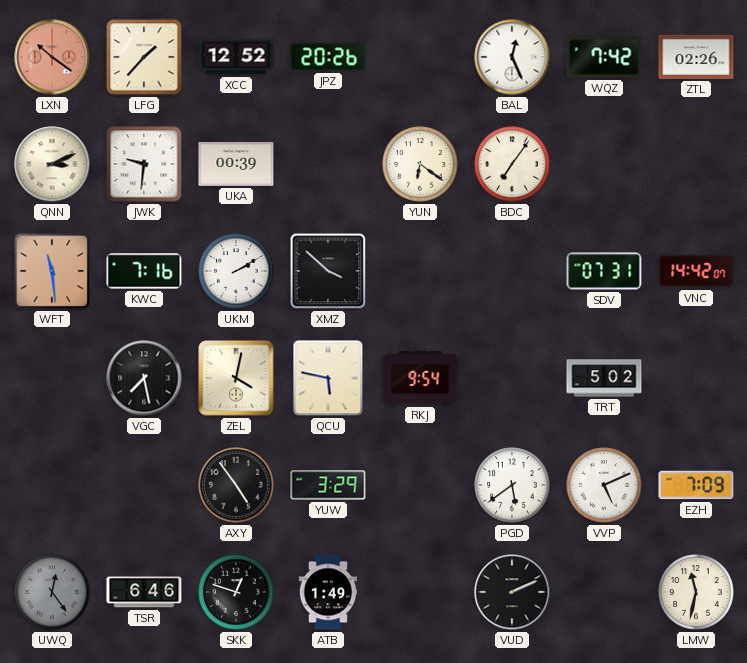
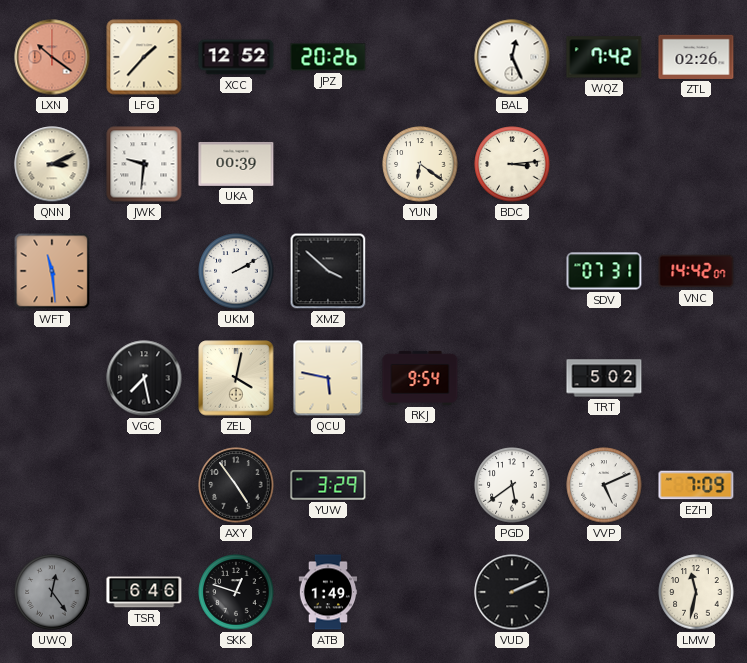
BDC: 7:06 -> 3:14
KWC: 7:16 -> none
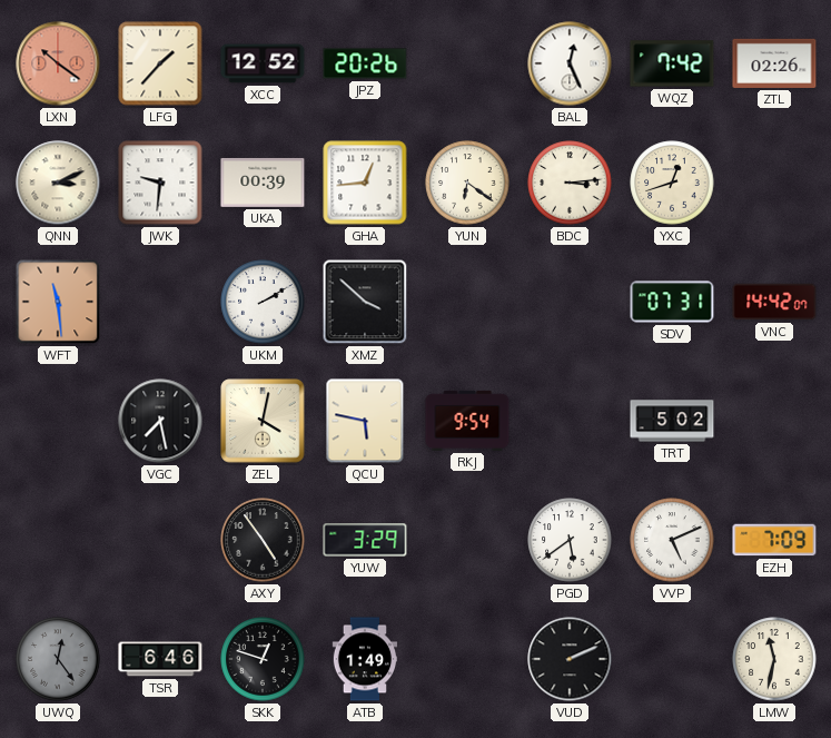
GHA: none -> 12:44
YXC: none -> 12:42
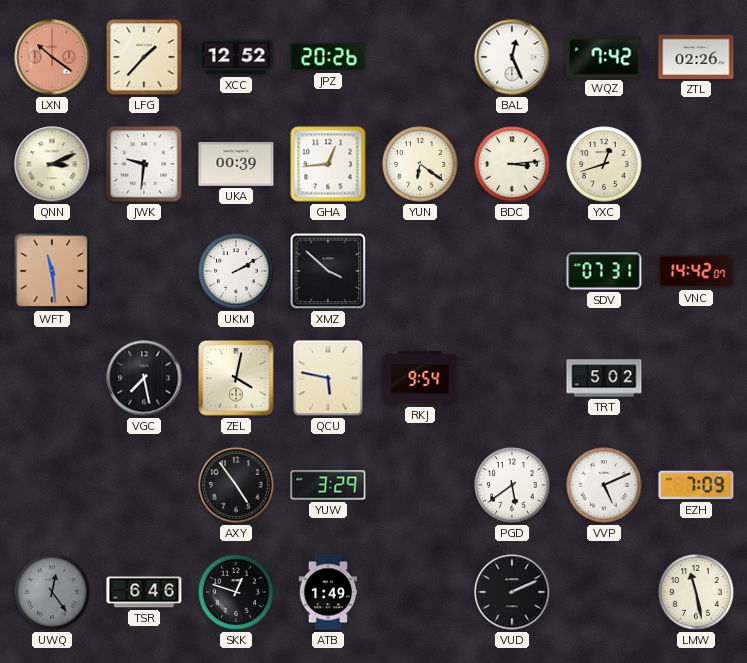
LMW: 11:32 -> 11:28
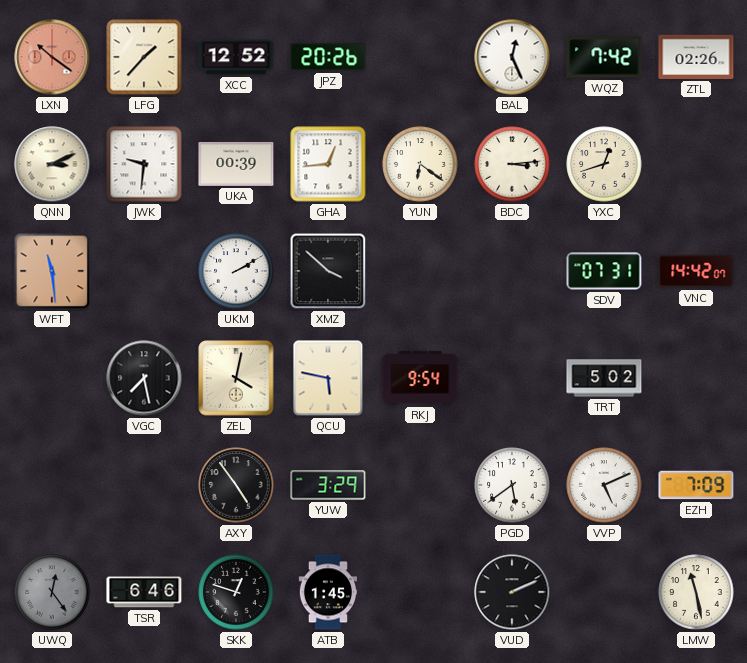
ATB: 1:49 -> 1:45
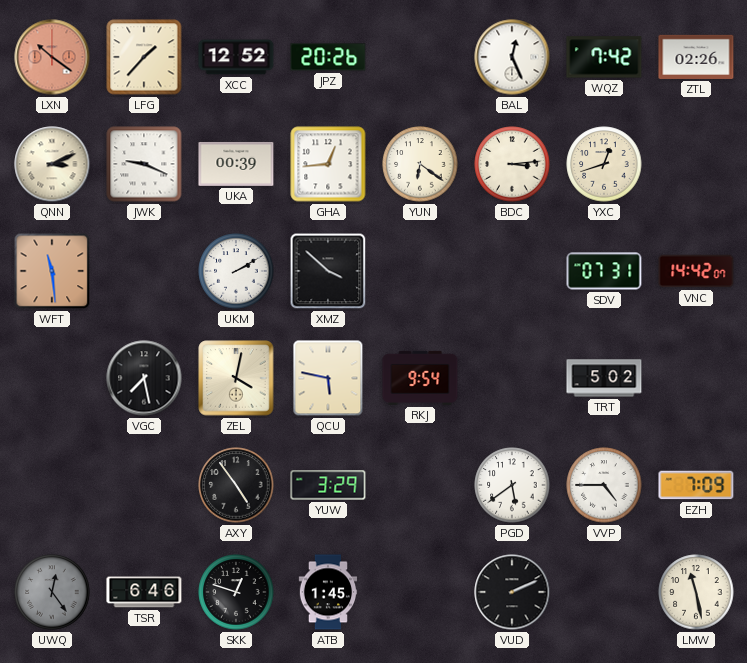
JWK: 9:31 -> 9:19
VVP: 5:11 -> 4:45
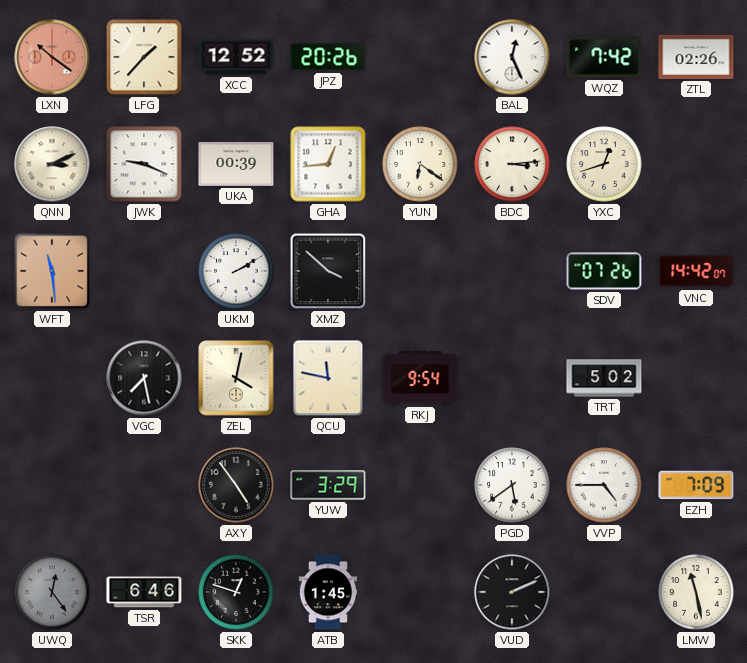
SDV: 07:31 -> 07:26
QCU: 5:47 -> 11:47
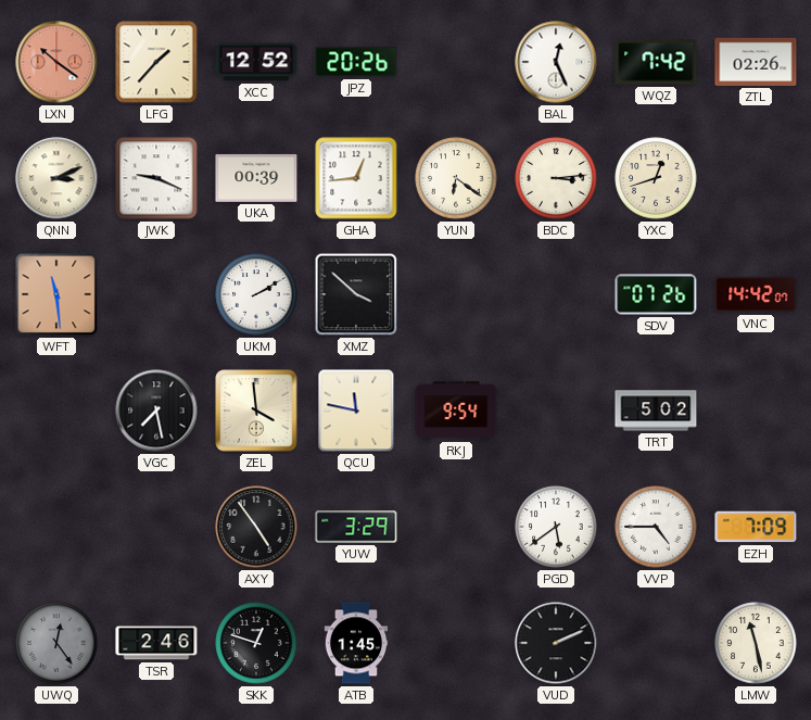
ZEL: 4:02 -> 3:59
TSR: 6:46 -> 2:46
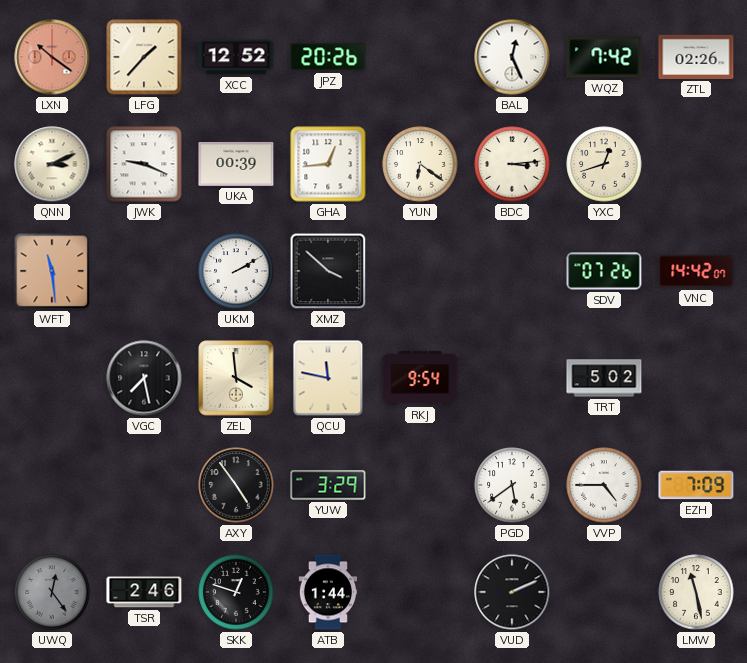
ATB: 1:45 -> 1:44
